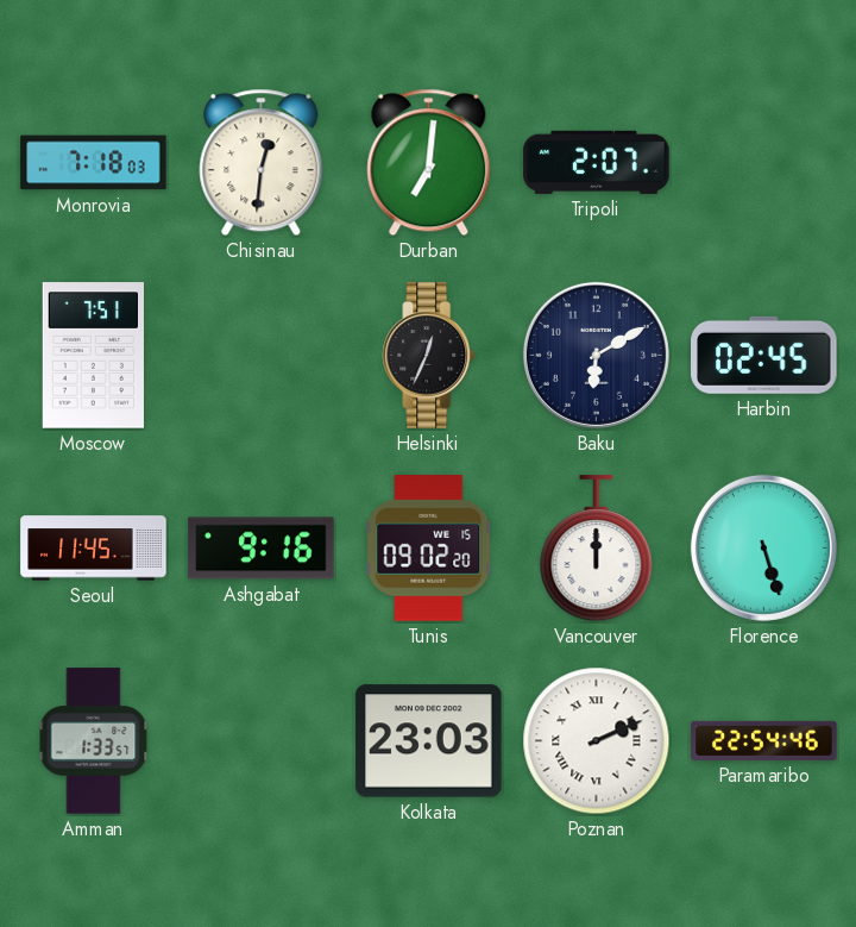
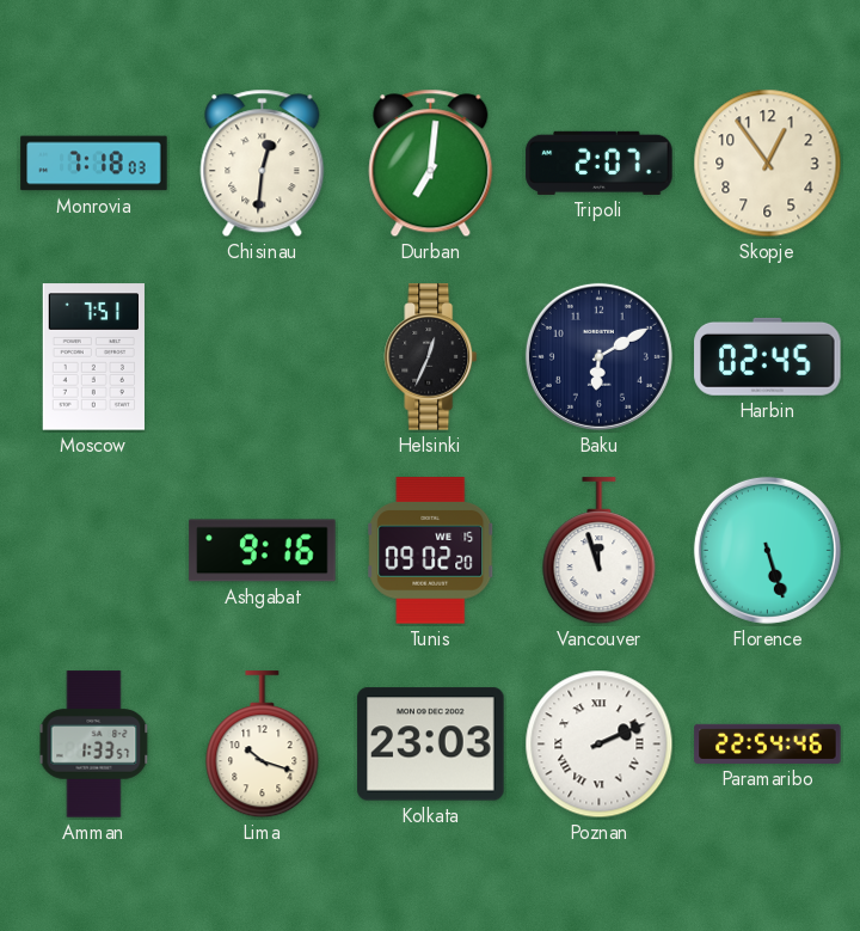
Skopje: none -> 12:54
Seoul: 11:45 -> none
Vancouver: 12:00 -> 11:57
Lima: none -> 10:18
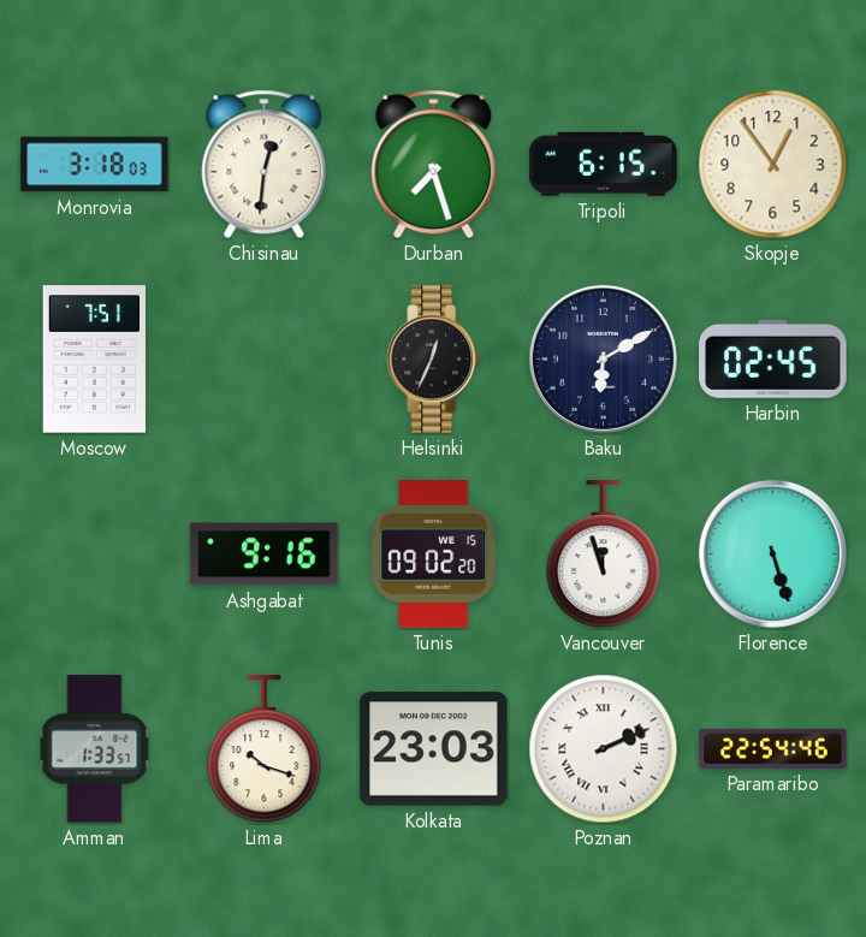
Monrovia: 7:18 -> 3:18
Durban: 7:01 -> 7:27
Tripoli: 2:07 -> 6:15
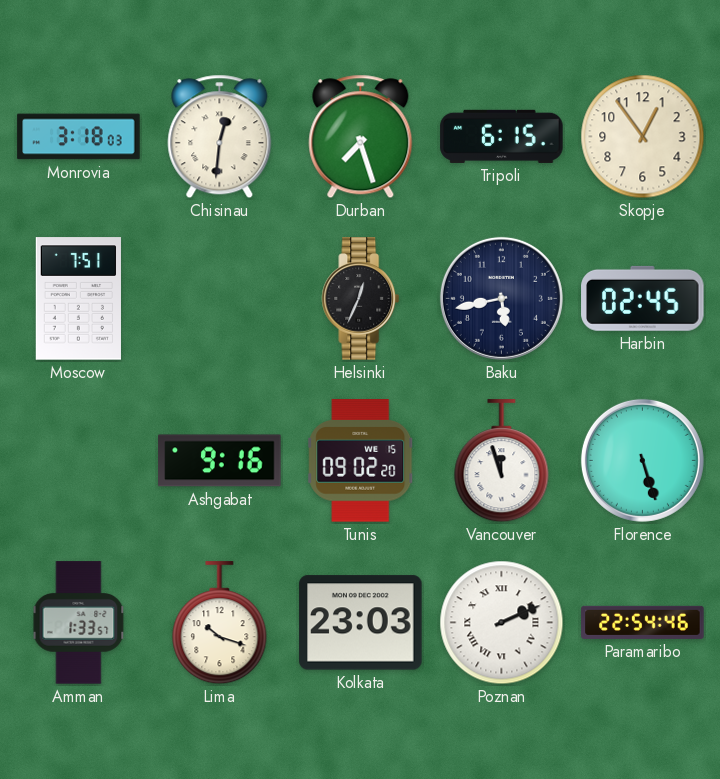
Baku: 6:10 -> 5:43
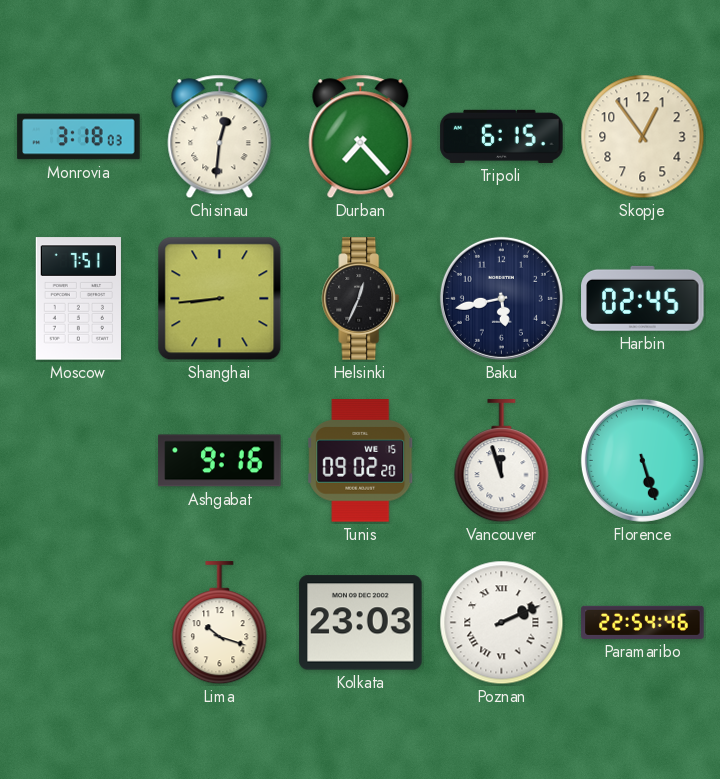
Durban: 7:27 -> 7:23
Shanghai: none -> 8:44
Amman: 1:33 -> none
